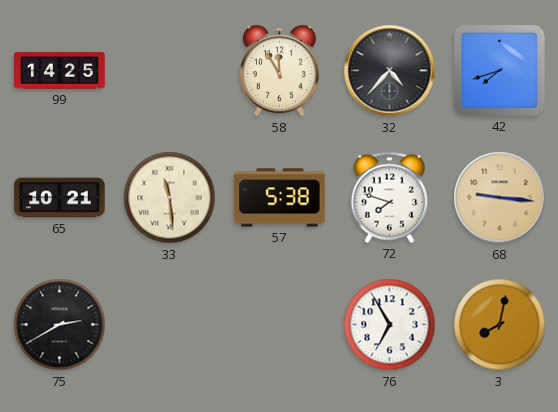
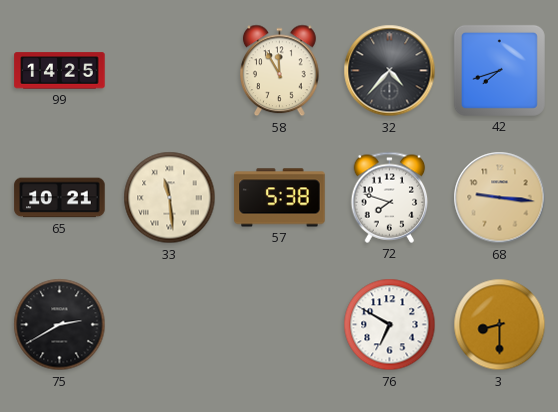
76: 6:55 -> 6:50
3: 8:02 -> 8:30
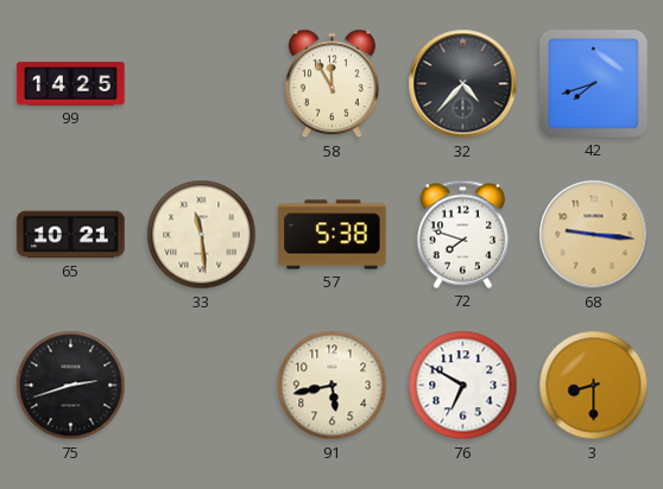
75: 2:40 -> 2:42
91: none -> 5:43
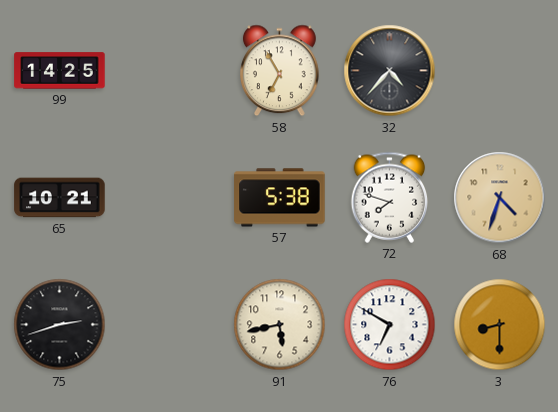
58: 11:55 -> 6:55
42: 7:42 -> none
33: 11:29 -> none
68: 9:16 -> 4:33
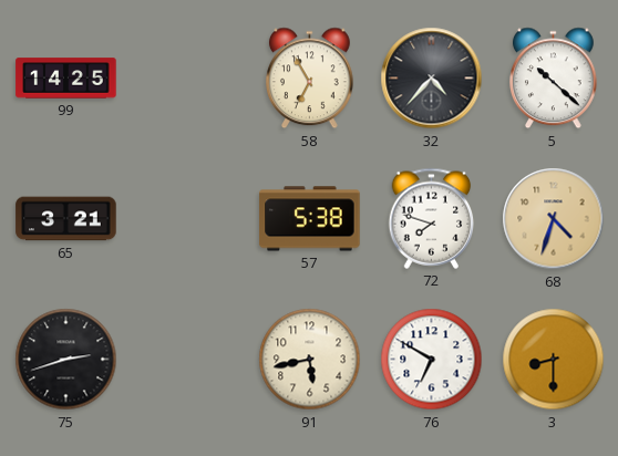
5: none -> 10:22
65: 10:21 -> 3:21
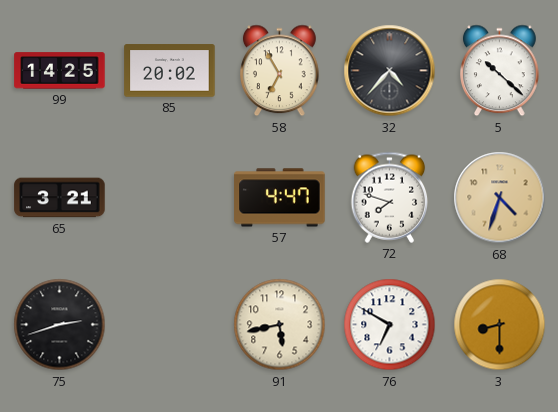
85: none -> 20:02
57: 5:38 -> 4:47
